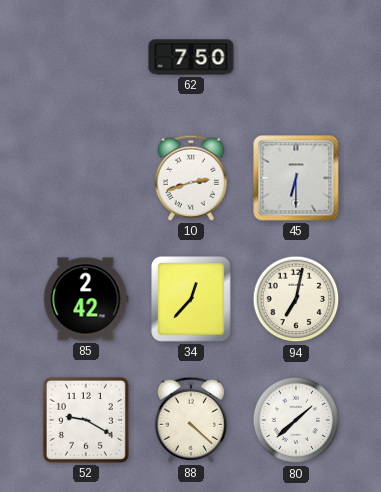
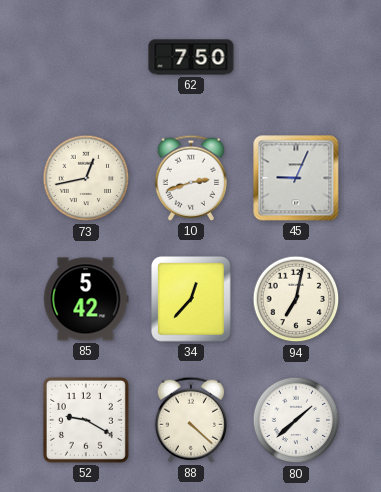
73: none -> 12:43
45: 6:30 -> 9:04
85: 2:42 -> 5:42
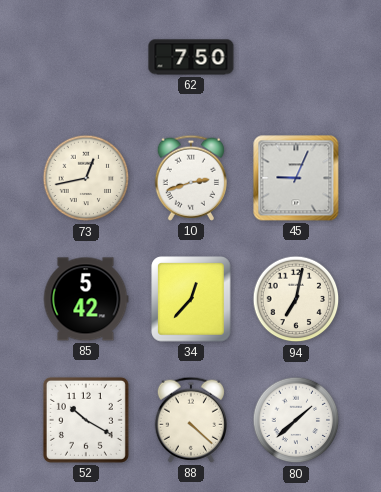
52: 9:20 -> 10:20
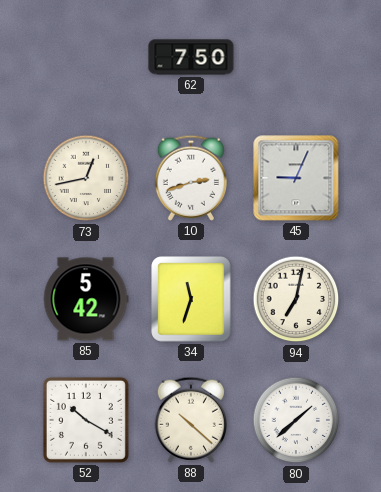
34: 12:37 -> 11:33
88: 4:22 -> 10:22
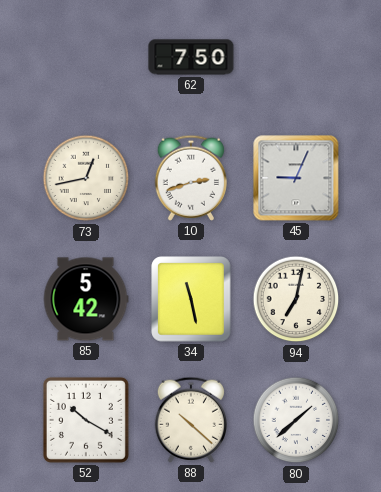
34: 11:33 -> 11:28
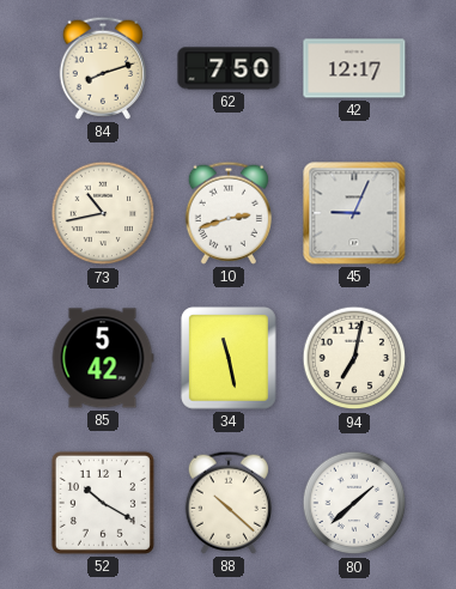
84: none -> 8:12
42: none -> 12:17
73: 12:43 -> 10:43
